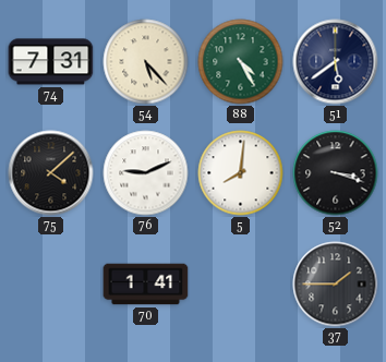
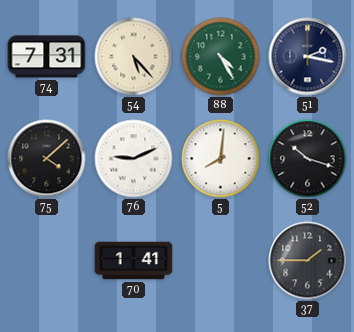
51: 5:39 -> 2:17
52: 3:18 -> 10:18
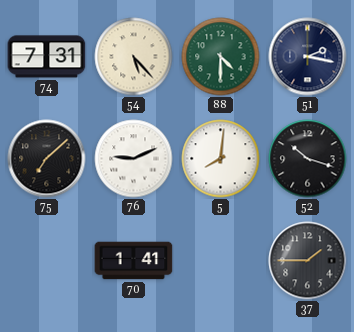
88: 4:25 -> 4:30
75: 4:08 -> 7:08
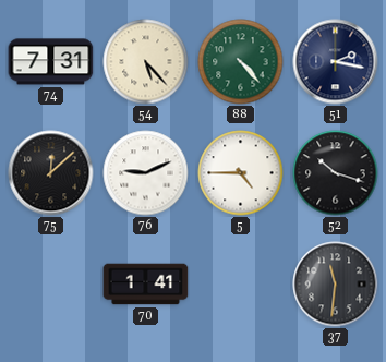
88: 4:30 -> 4:23
75: 7:08 -> 12:08
5: 8:01 -> 4:45
37: 1:45 -> 11:31
